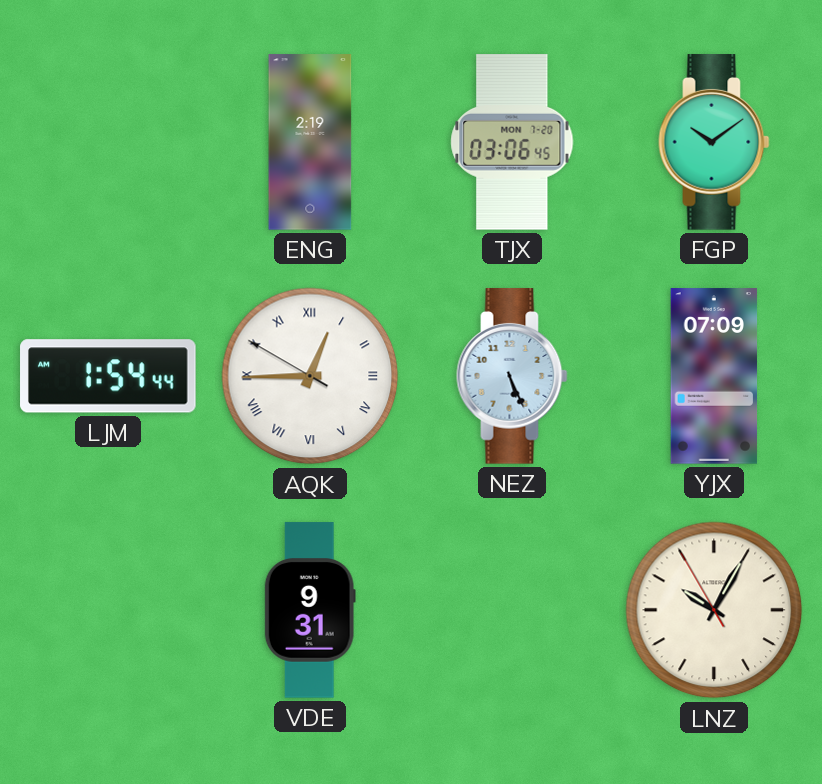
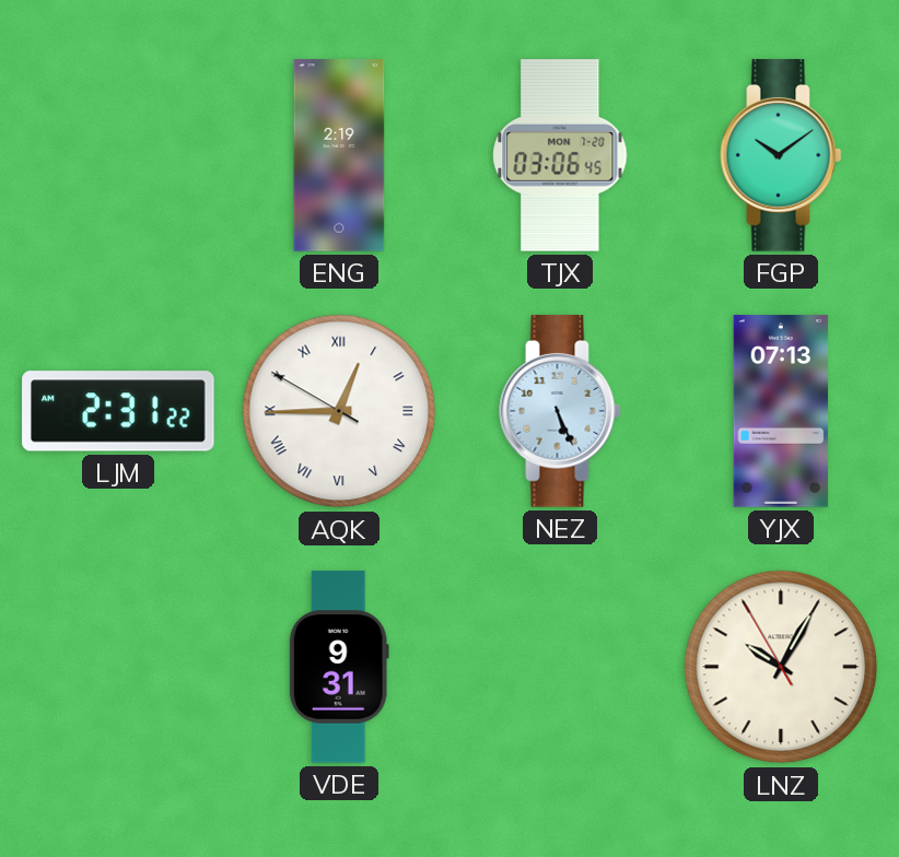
LJM: 1:54 -> 2:31
YJX: 07:09 -> 07:13
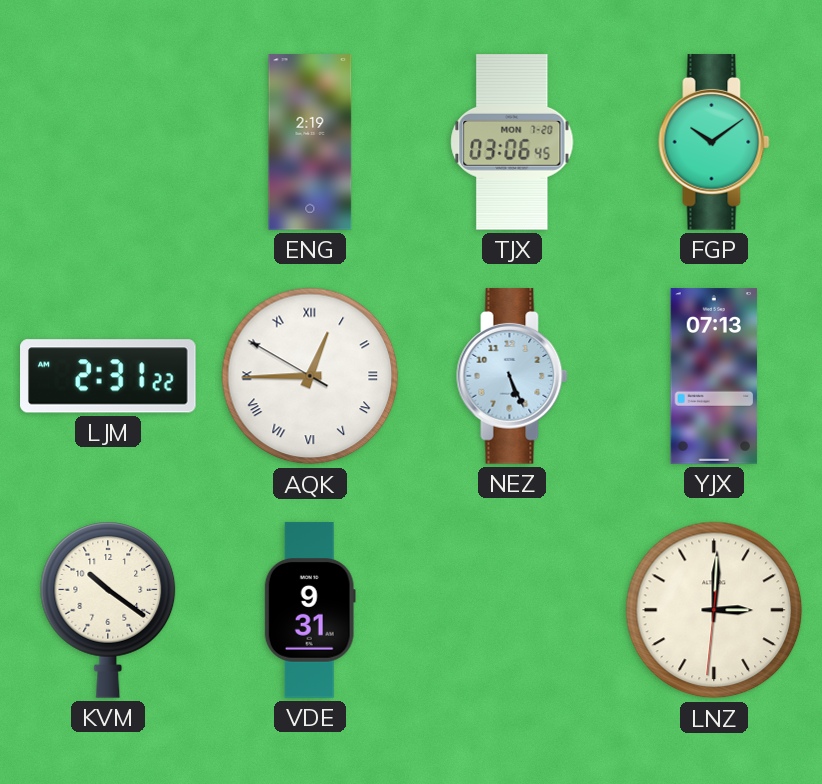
KVM: none -> 10:21
LNZ: 10:04 -> 3:00
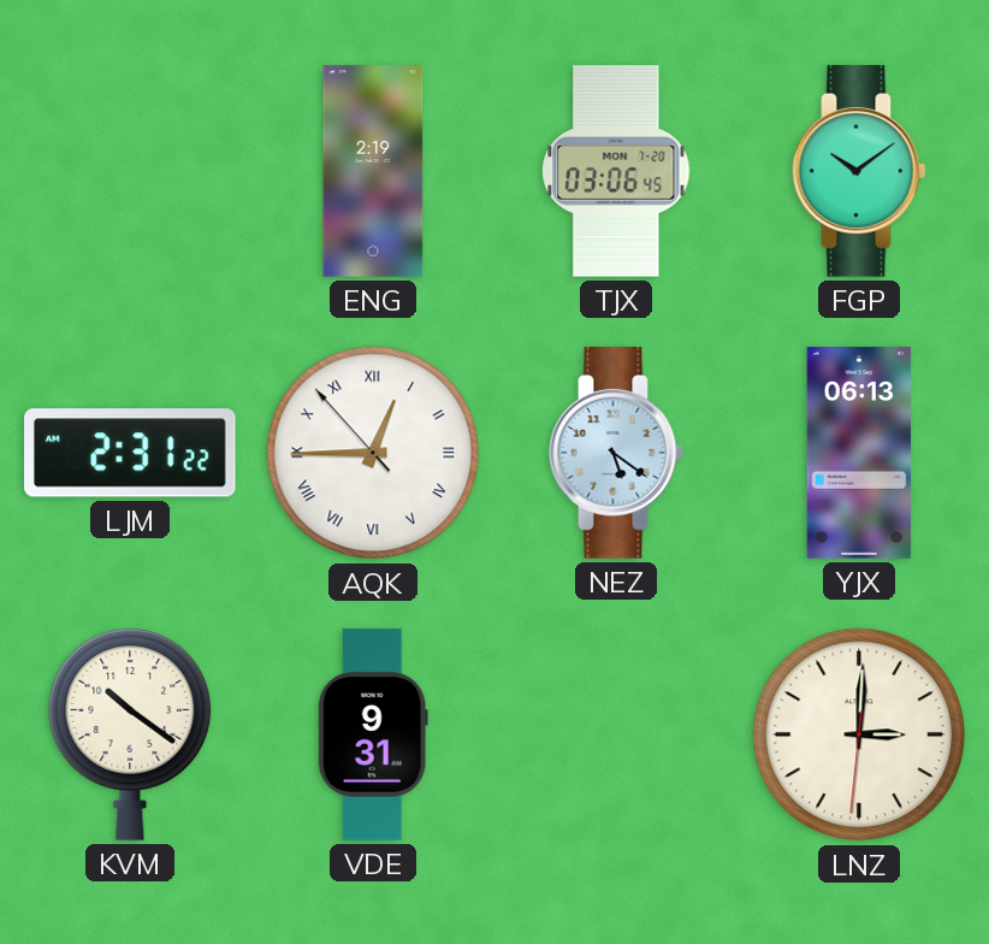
AQK: 12:44:50 -> 12:44:53
NEZ: 5:26 -> 5:21
YJX: 07:13 -> 06:13
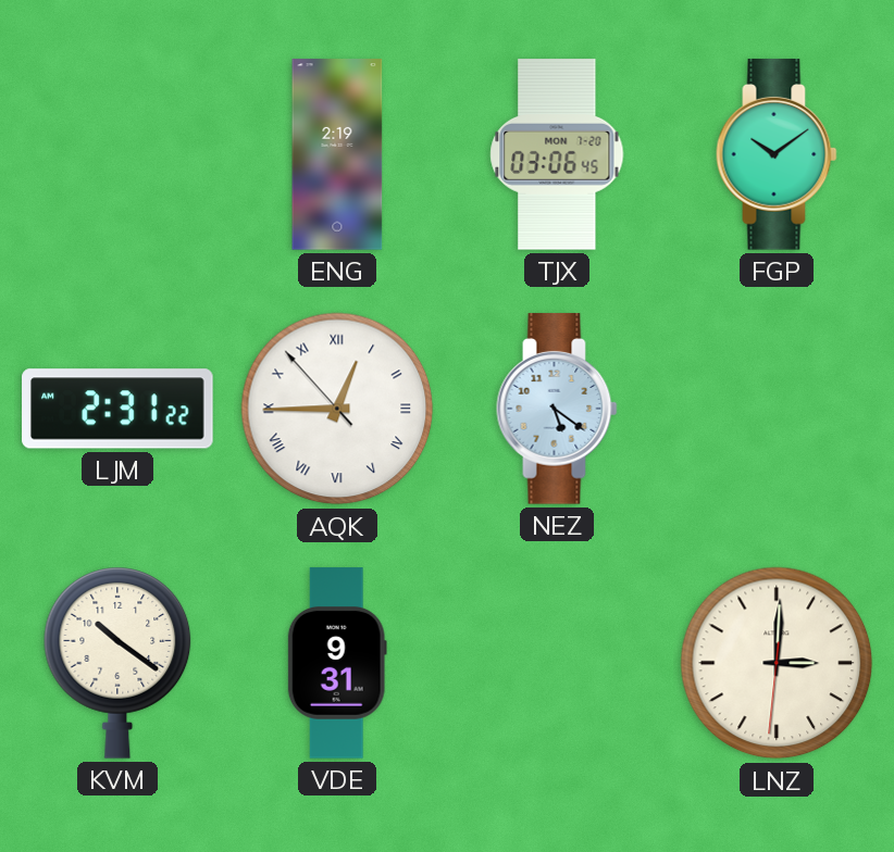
YJX: 06:13 -> none
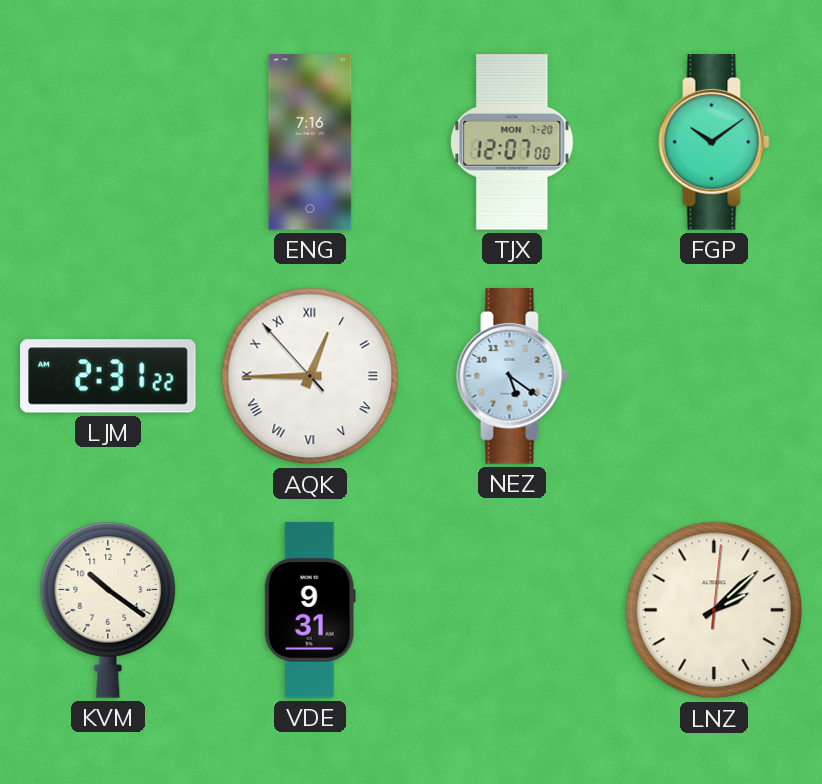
ENG: 2:19 -> 7:16
TJX: 03:06 -> 12:07
LNZ: 3:00 -> 2:08
